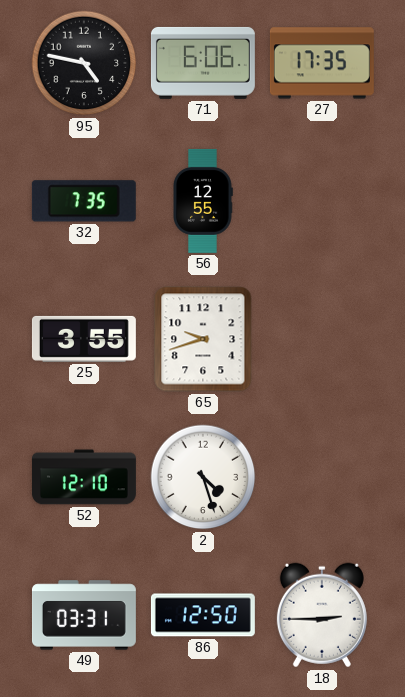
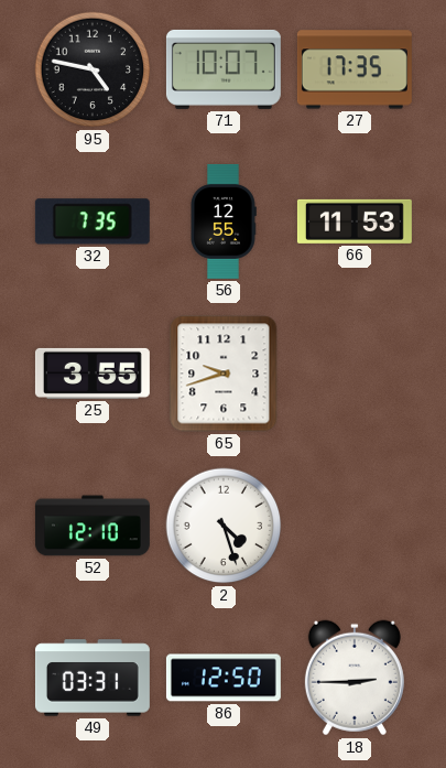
71: 6:06 -> 10:07
66: none -> 11:53
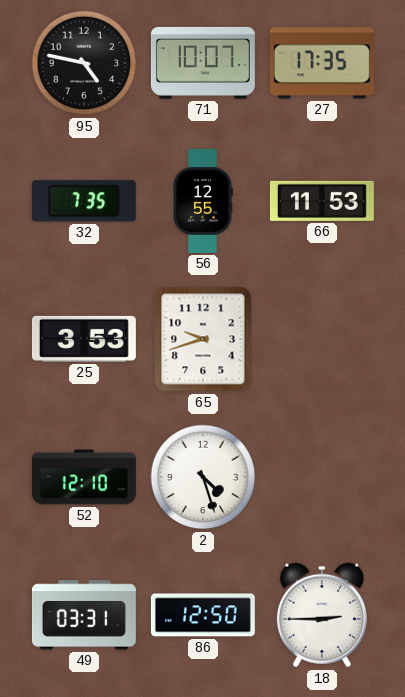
25: 3:55 -> 3:53
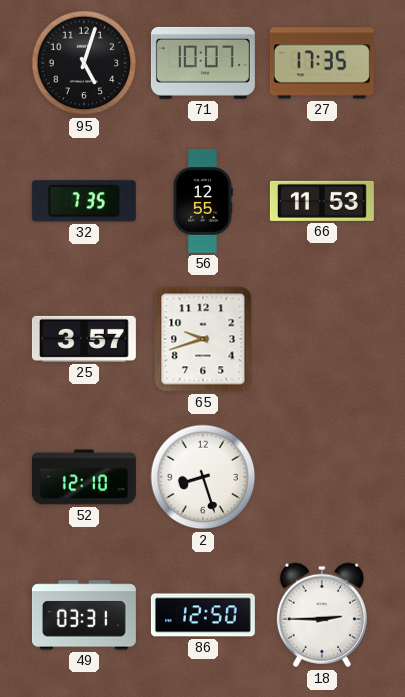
95: 4:47 -> 5:03
25: 3:53 -> 3:57
2: 4:27 -> 8:27
